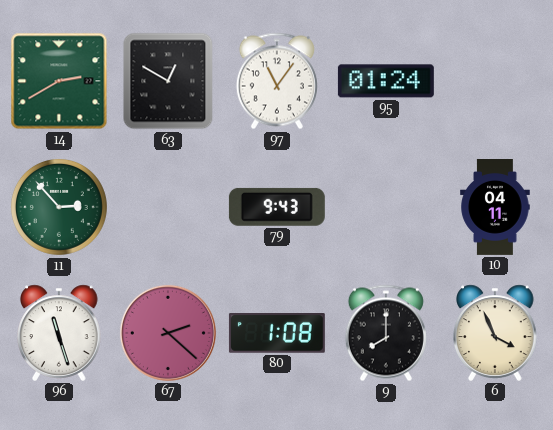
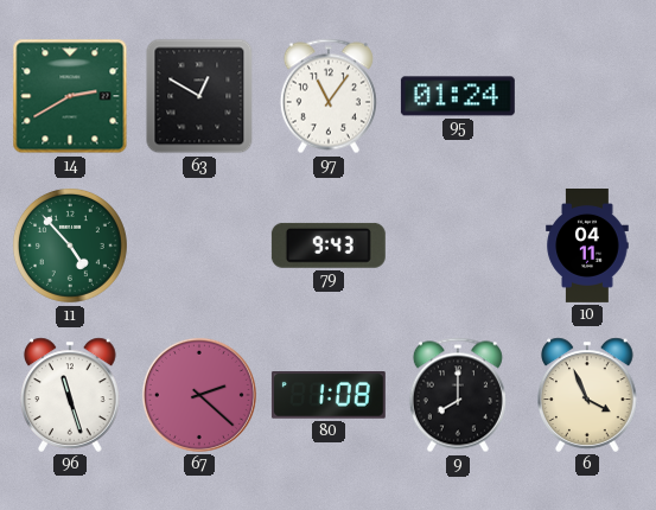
11: 2:53 -> 4:53
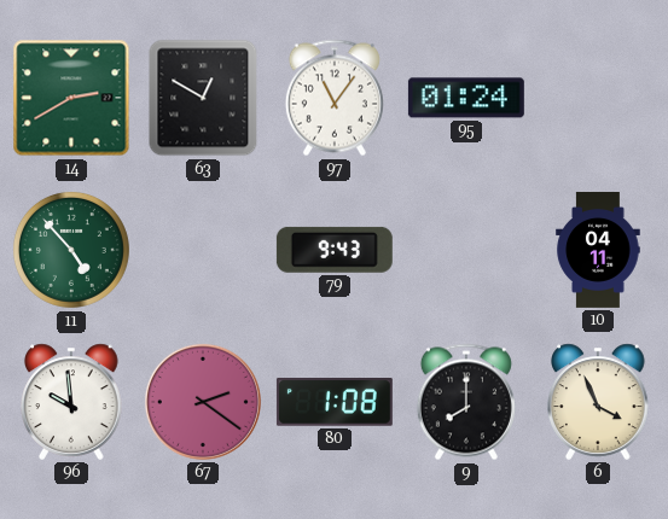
96: 11:27 -> 9:59
67: 2:22 -> 2:21
